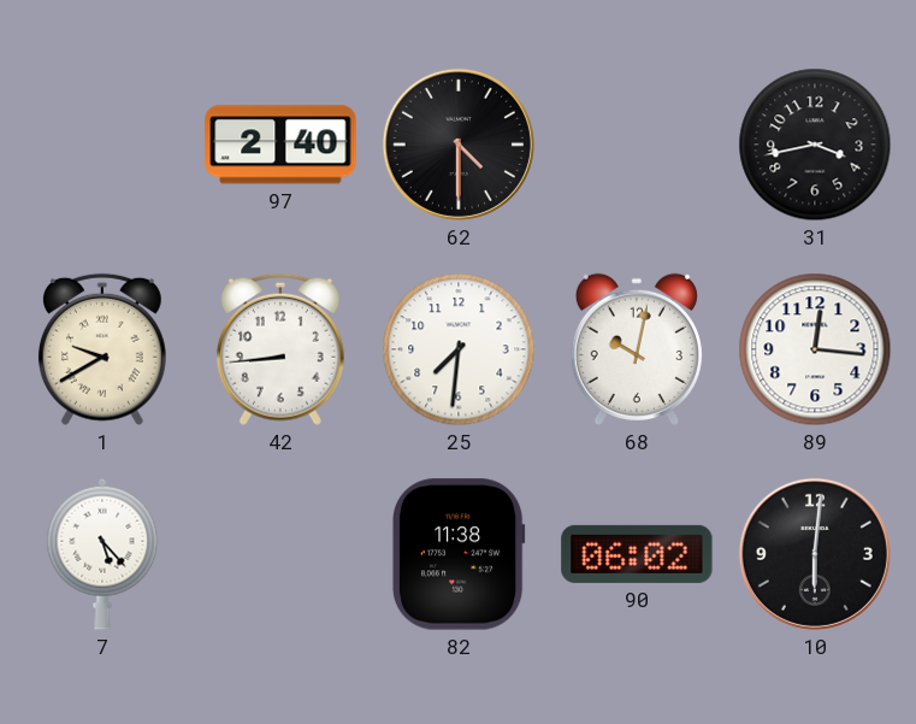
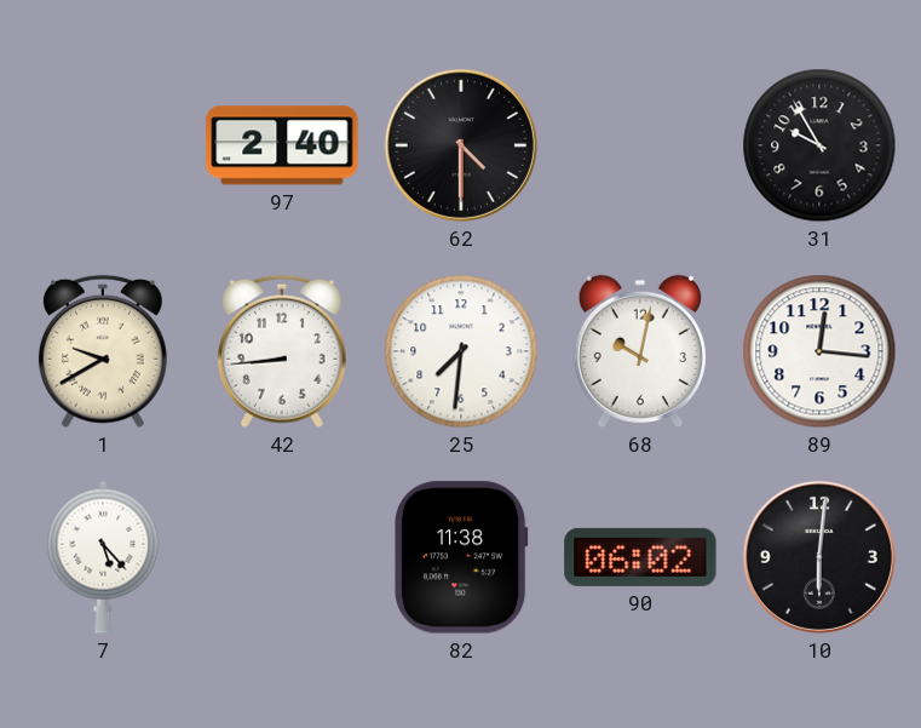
31: 3:43 -> 9:55
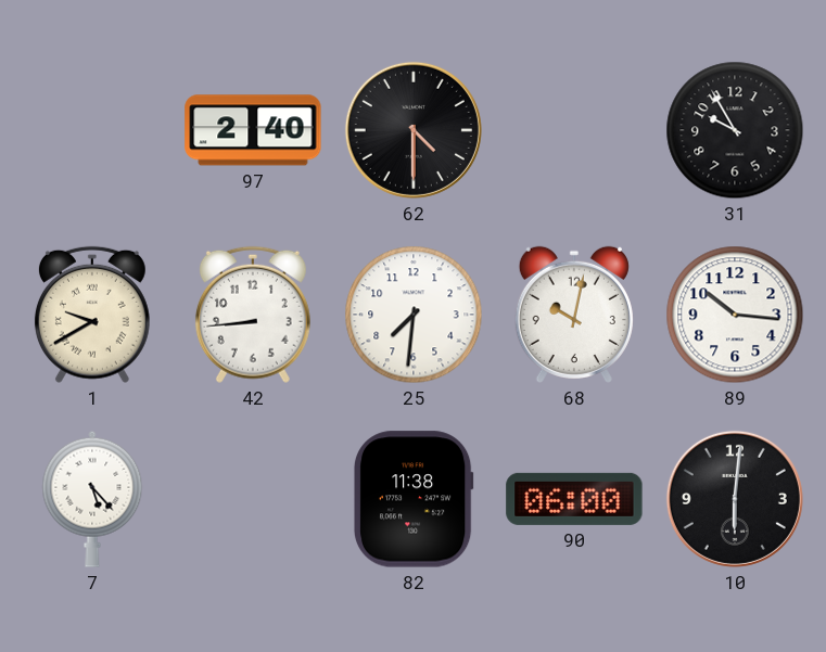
89: 12:16 -> 10:16
90: 06:02 -> 06:00
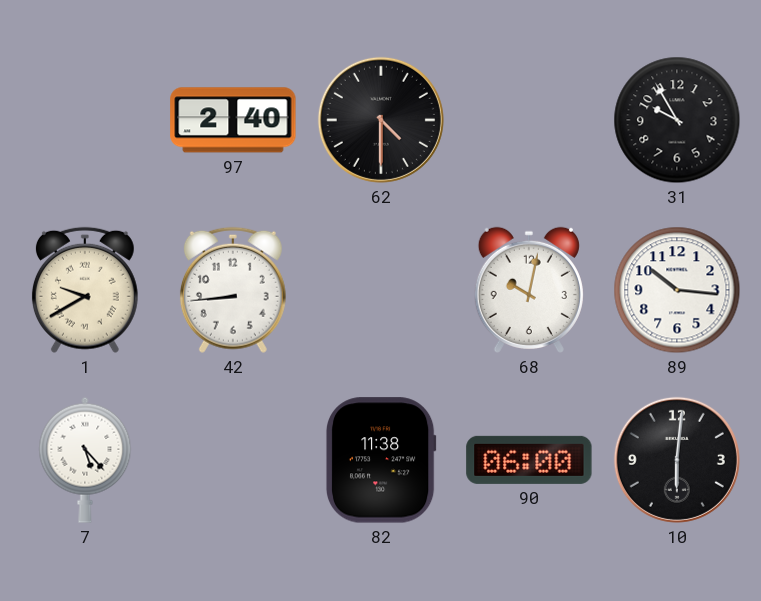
25: 7:31 -> none
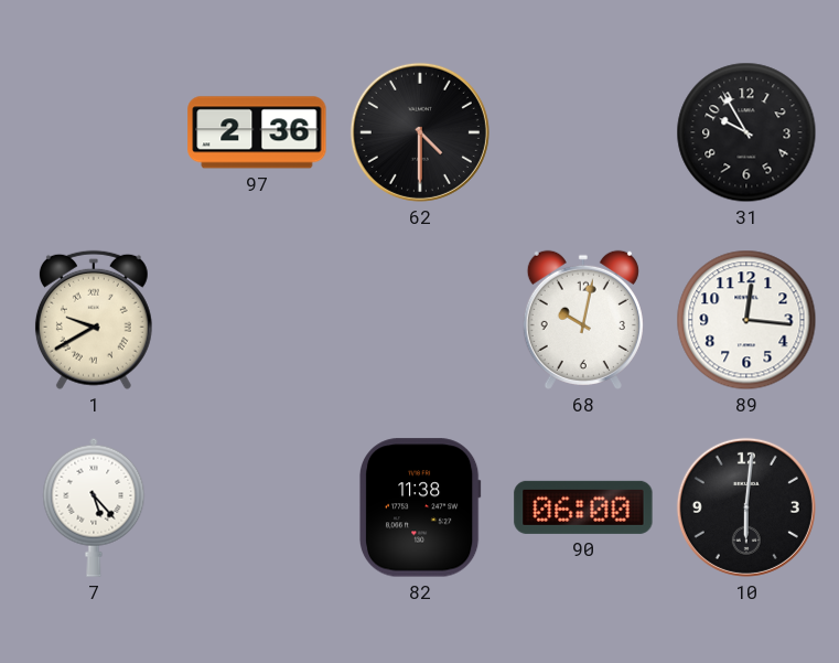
97: 2:40 -> 2:36
42: 8:44 -> none
89: 10:16 -> 12:16
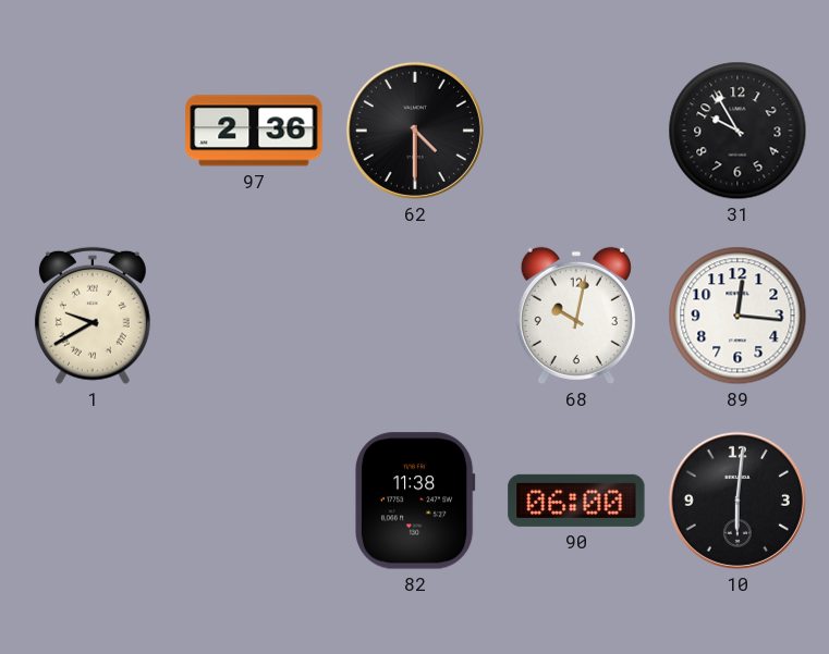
7: 5:23 -> none
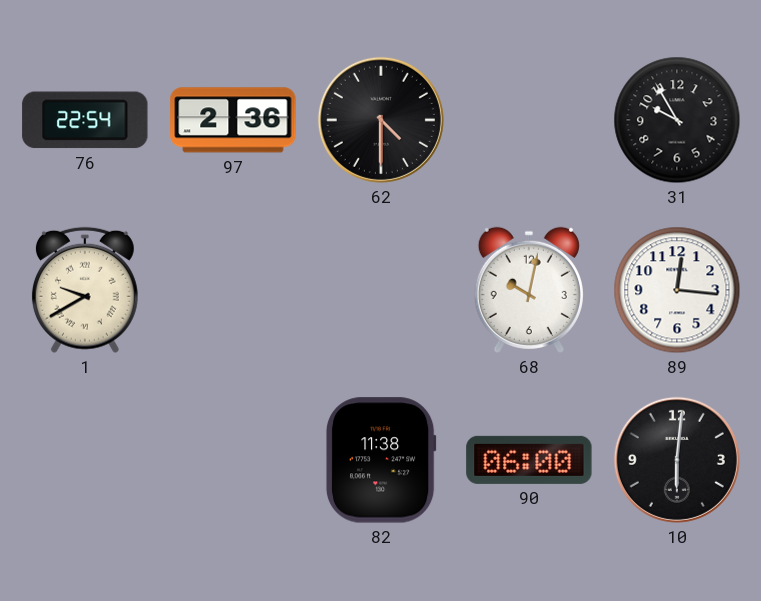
76: none -> 22:54
